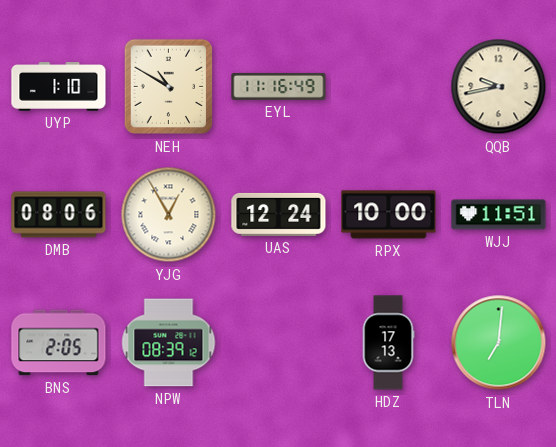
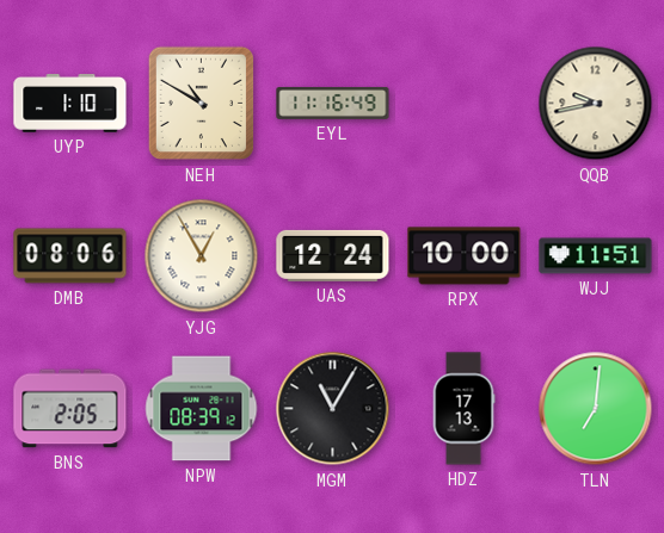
MGM: none -> 11:05
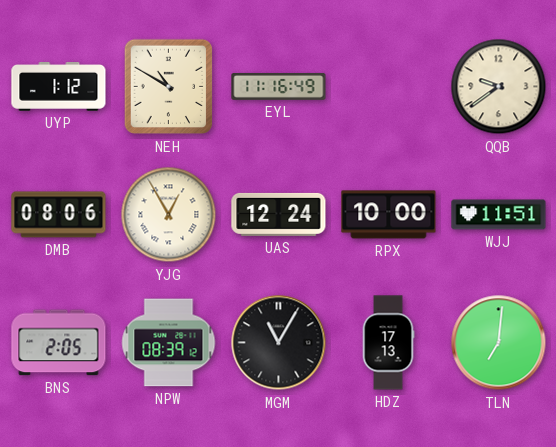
UYP: 1:10 -> 1:12
QQB: 9:43 -> 9:39
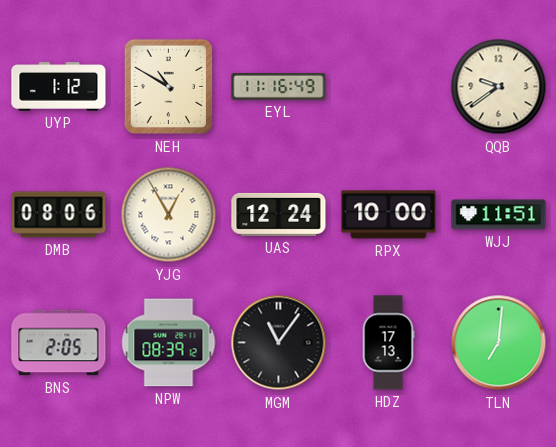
MGM: 11:05 -> 11:06
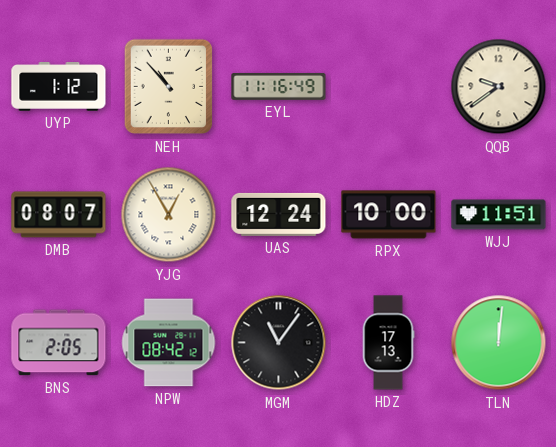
NEH: 10:50 -> 10:53
DMB: 08:06 -> 08:07
NPW: 08:39 -> 08:42
TLN: 7:01 -> 12:01
